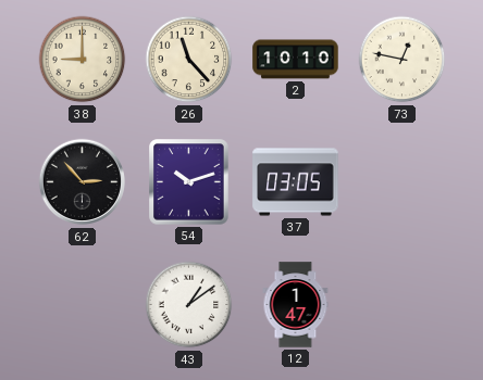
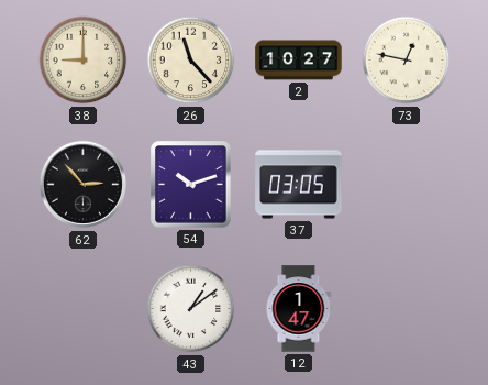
2: 10:10 -> 10:27
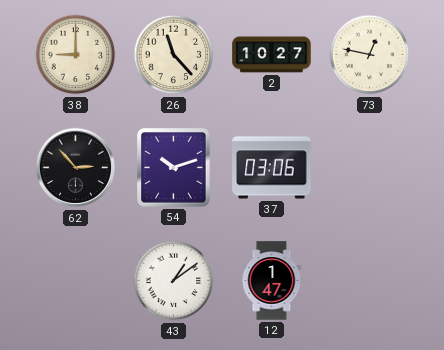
37: 03:05 -> 03:06
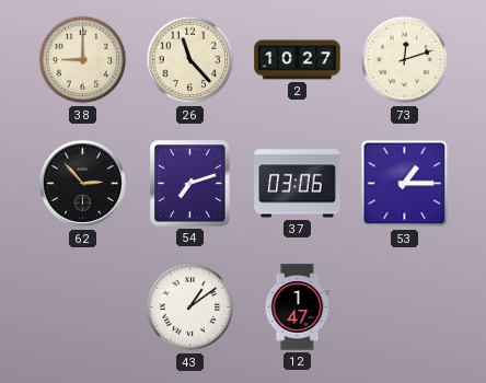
73: 12:47 -> 12:12
54: 10:12 -> 7:12
53: none -> 1:15
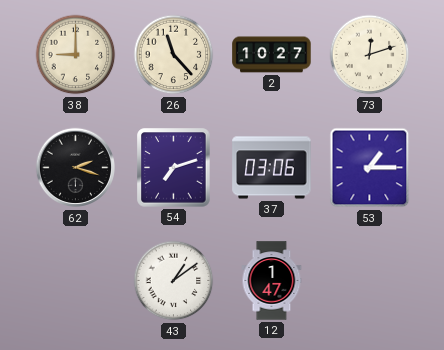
62: 2:53 -> 2:18
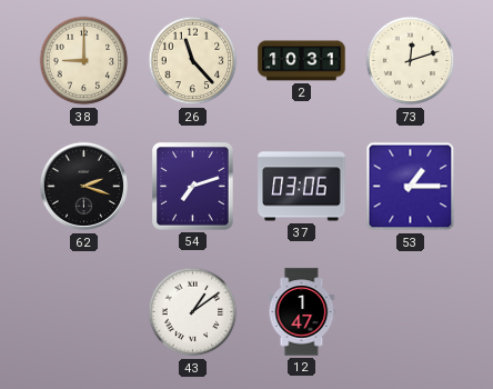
2: 10:27 -> 10:31
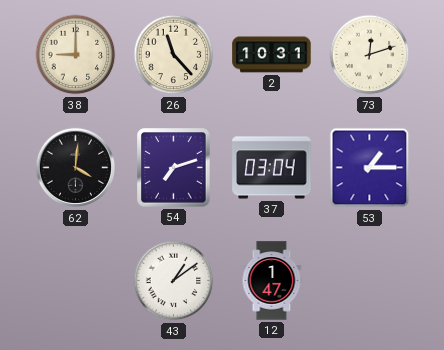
62: 2:18 -> 4:01
37: 03:06 -> 03:04
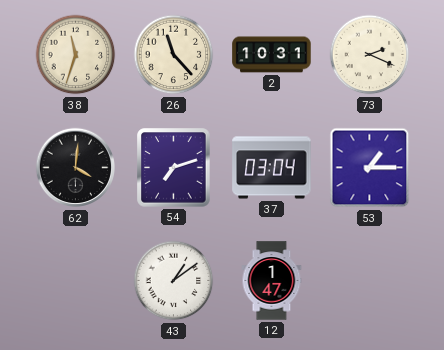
38: 9:00 -> 11:33
73: 12:12 -> 2:19
